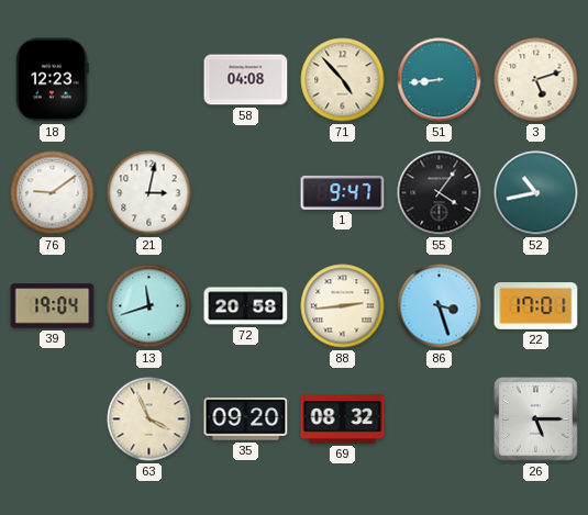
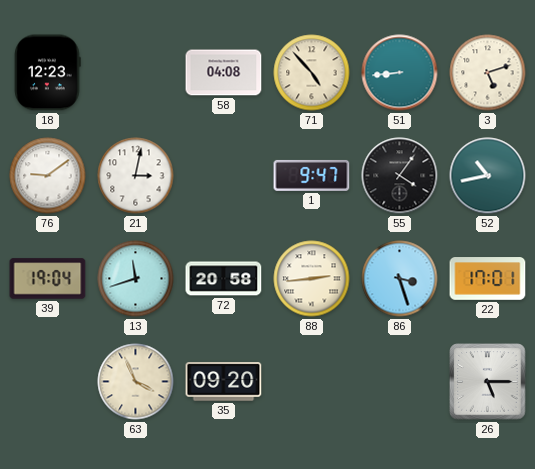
69: 08:32 -> none
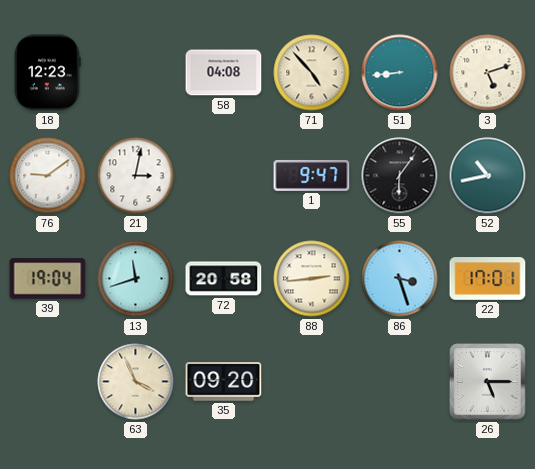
55: 4:06 -> 6:06
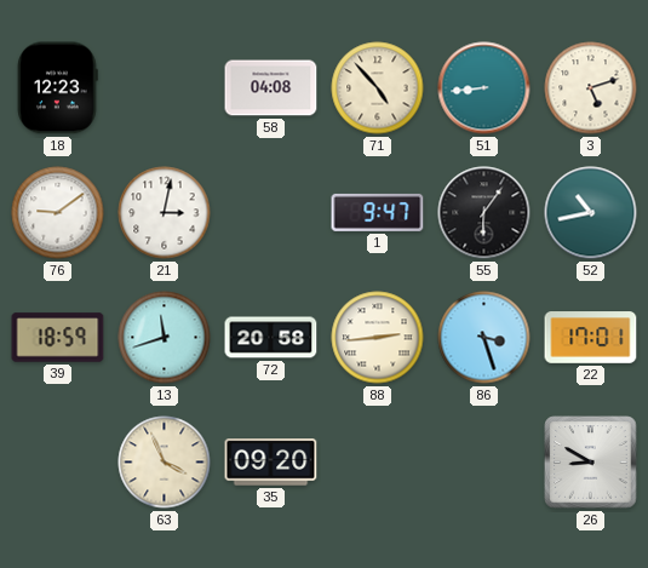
39: 19:04 -> 18:59
26: 5:15 -> 8:50
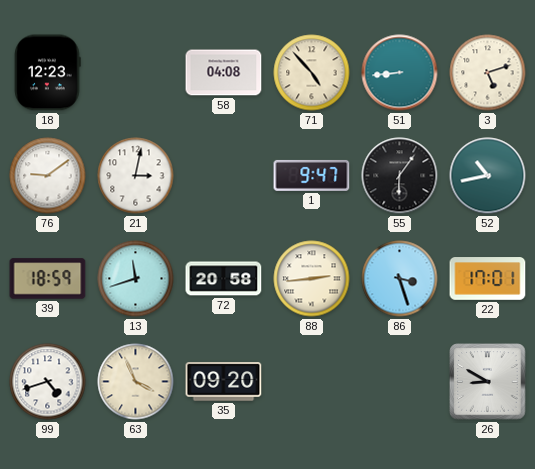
99: none -> 4:42
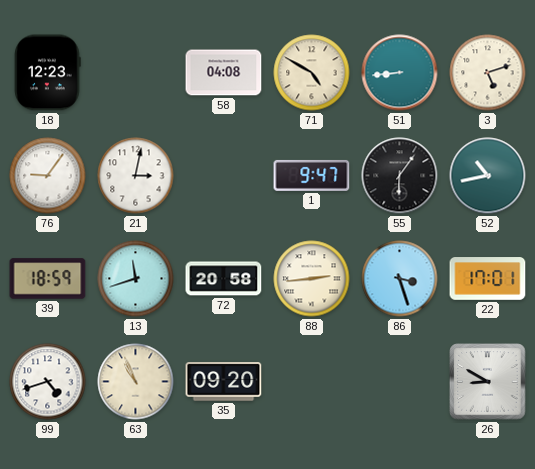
71: 4:53 -> 4:50
76: 9:09 -> 9:06
63: 3:56 -> 10:56
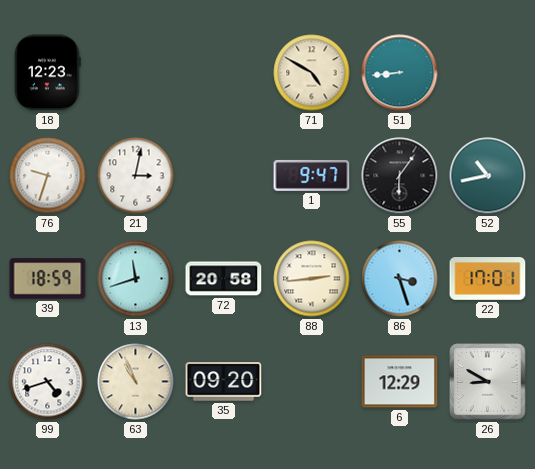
58: 04:08 -> none
3: 5:12 -> none
76: 9:06 -> 9:33
6: none -> 12:29
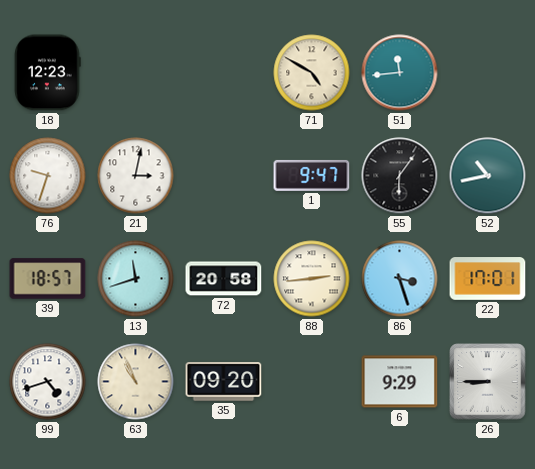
51: 8:44 -> 11:44
39: 18:59 -> 18:57
6: 12:29 -> 9:29
26: 8:50 -> 8:45
